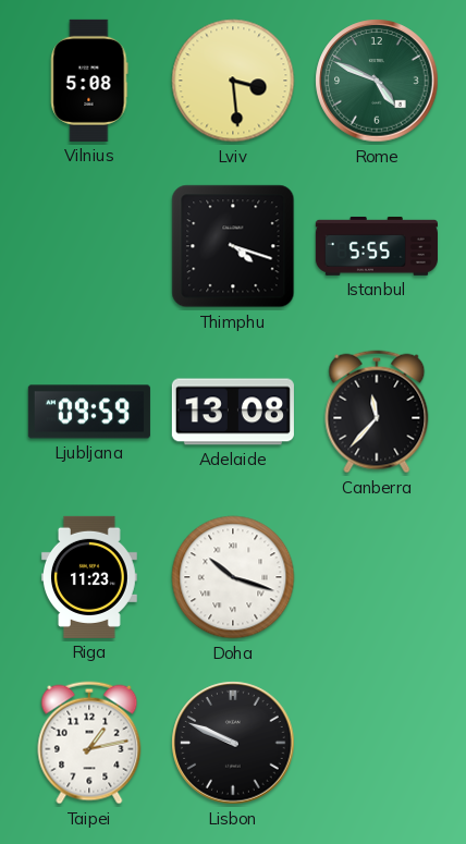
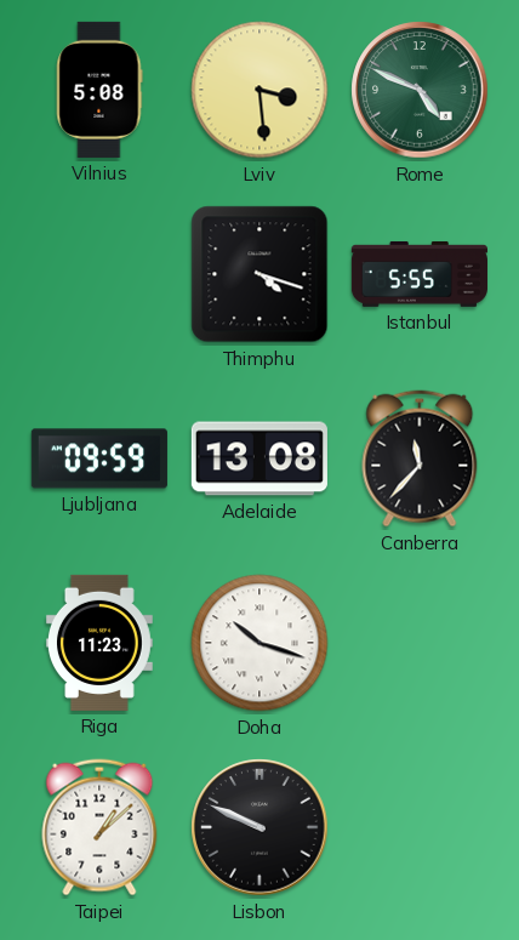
Taipei: 1:13 -> 1:08
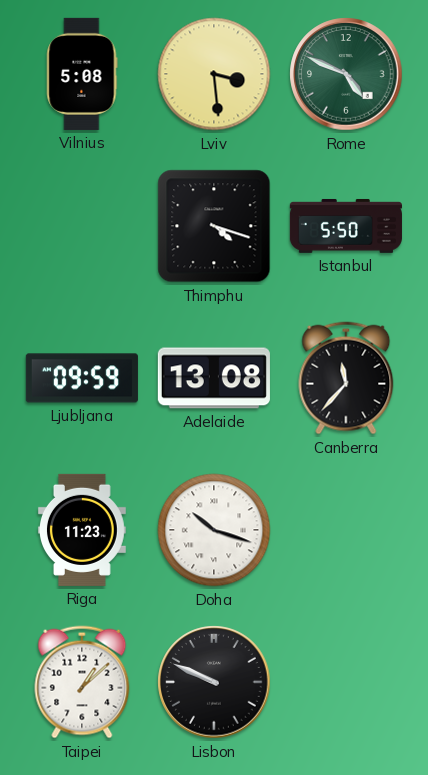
Istanbul: 5:55 -> 5:50
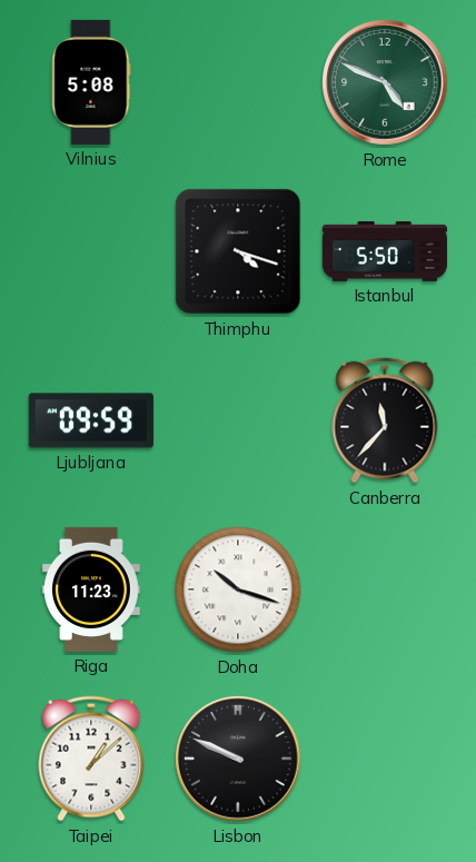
Lviv: 3:29 -> none
Adelaide: 13:08 -> none
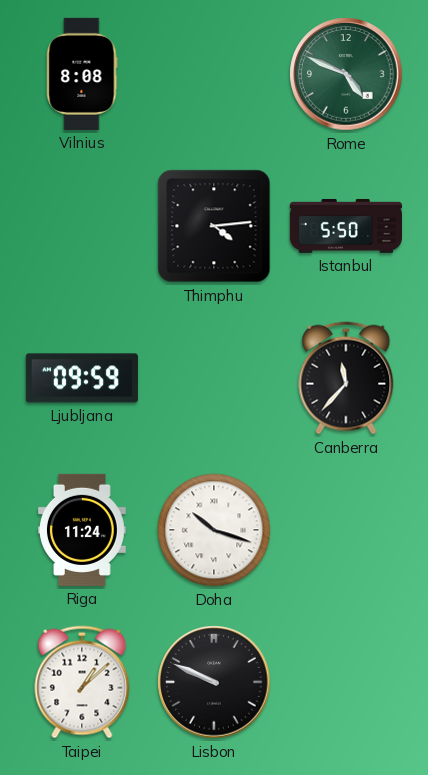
Vilnius: 5:08 -> 8:08
Thimphu: 4:18 -> 4:14
Riga: 11:23 -> 11:24
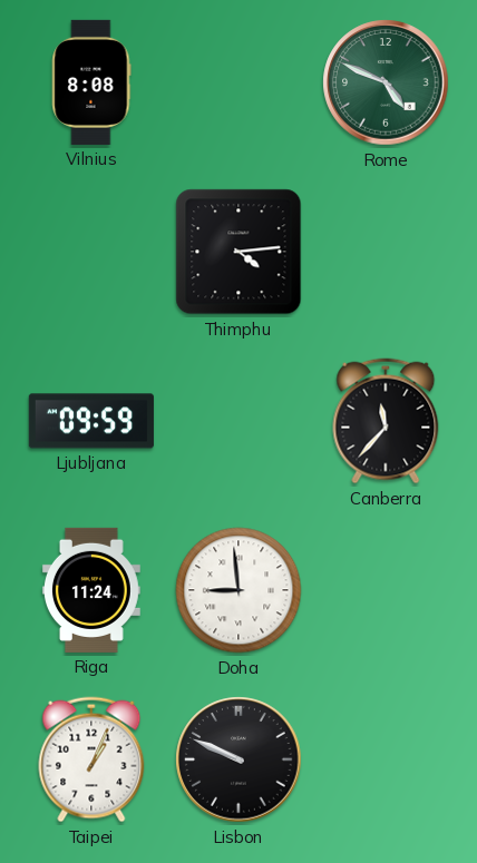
Istanbul: 5:50 -> none
Doha: 10:18 -> 8:59
Taipei: 1:08 -> 1:04
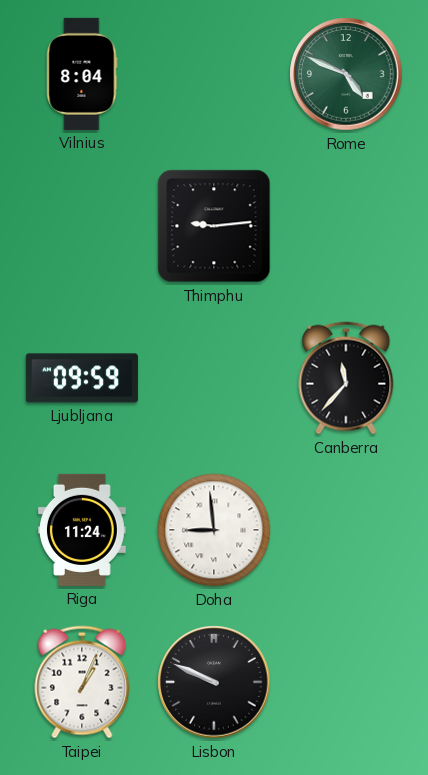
Vilnius: 8:08 -> 8:04
Thimphu: 4:14 -> 9:14
